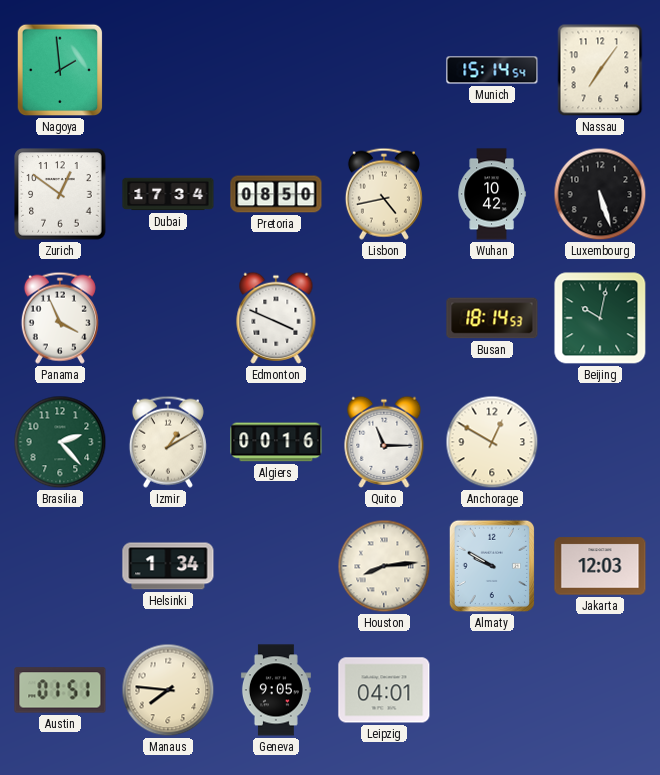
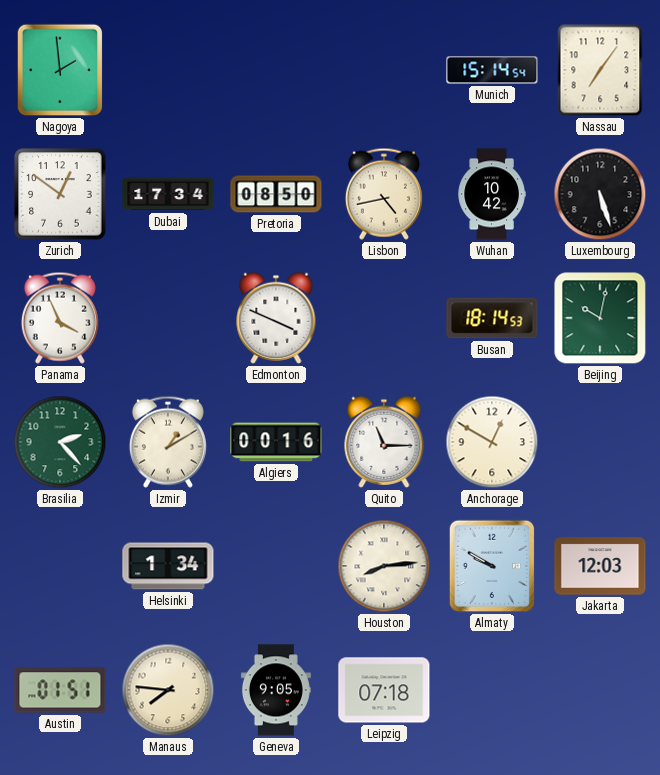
Leipzig: 04:01 -> 07:18
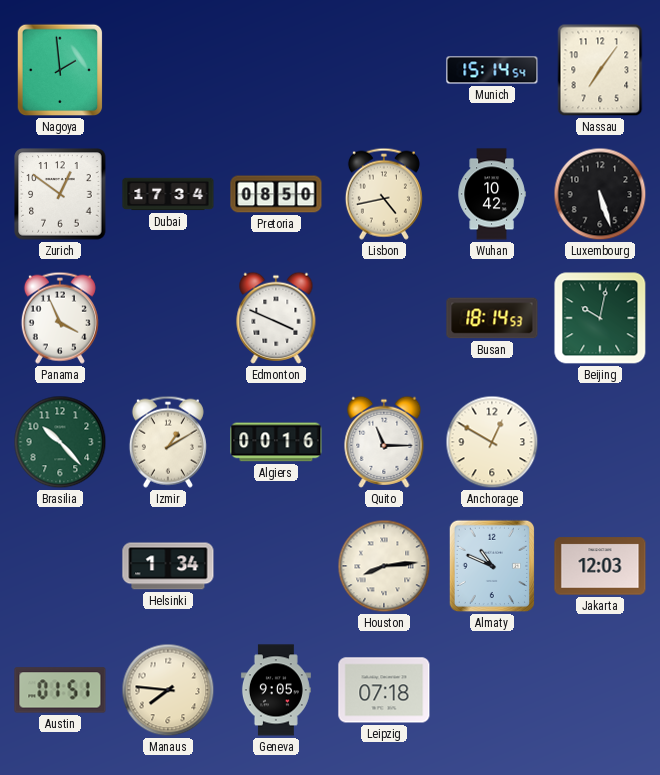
Brasilia: 2:23 -> 10:23
Almaty: 9:50 -> 10:49
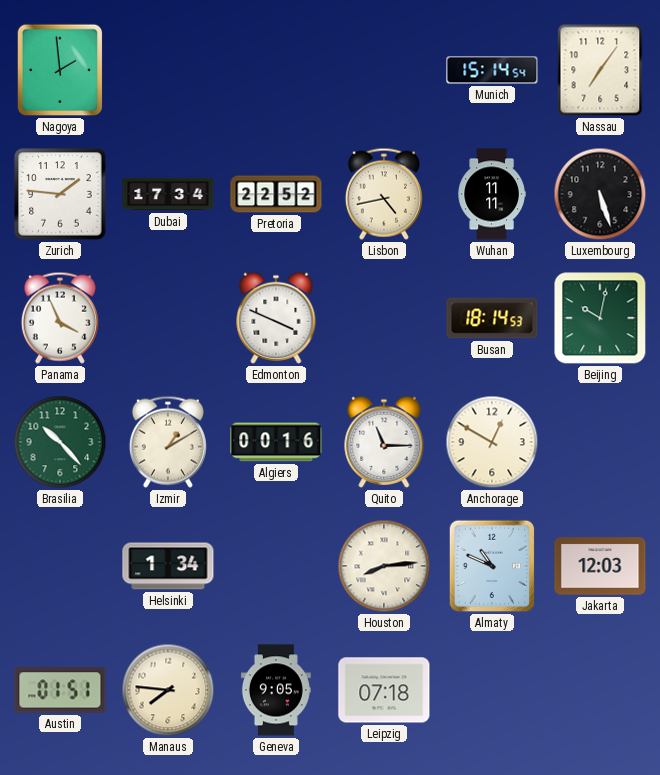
Zurich: 12:51 -> 1:46
Pretoria: 08:50 -> 22:52
Wuhan: 10:42 -> 11:11
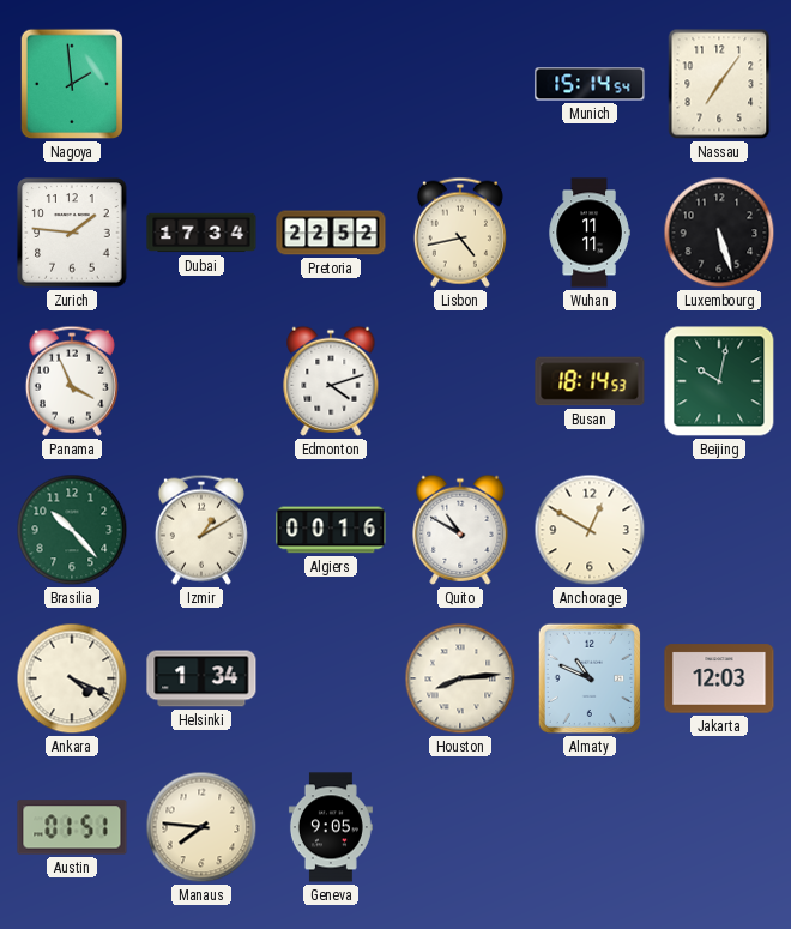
Edmonton: 3:49 -> 4:12
Quito: 11:15 -> 10:50
Ankara: none -> 4:19
Leipzig: 07:18 -> none
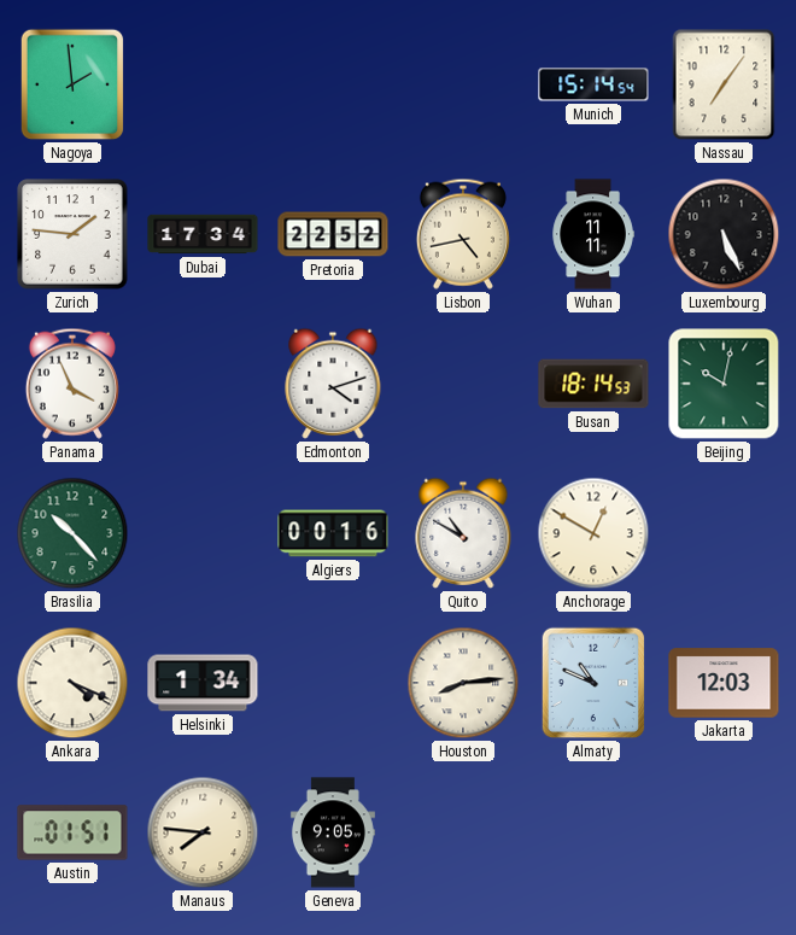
Luxembourg: 5:27 -> 5:26
Izmir: 1:10 -> none
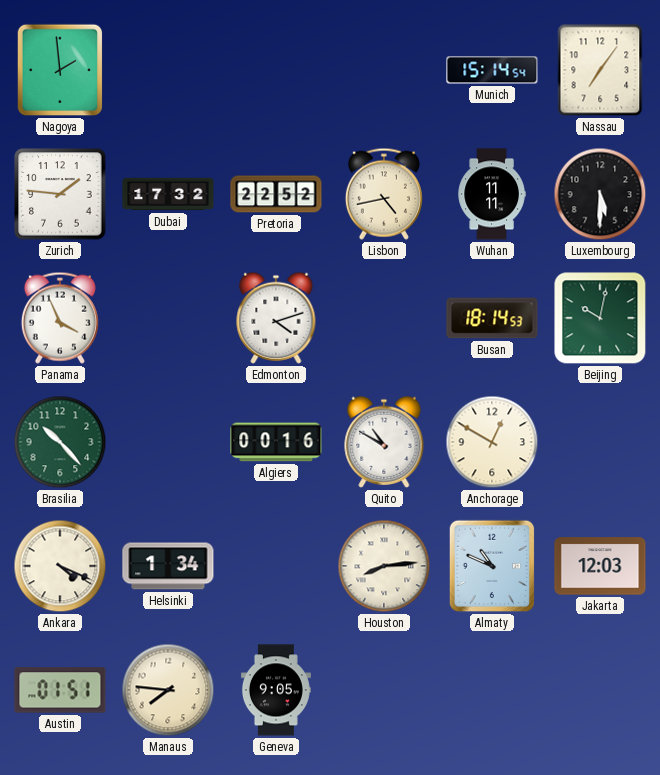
Dubai: 17:34 -> 17:32
Luxembourg: 5:26 -> 5:30
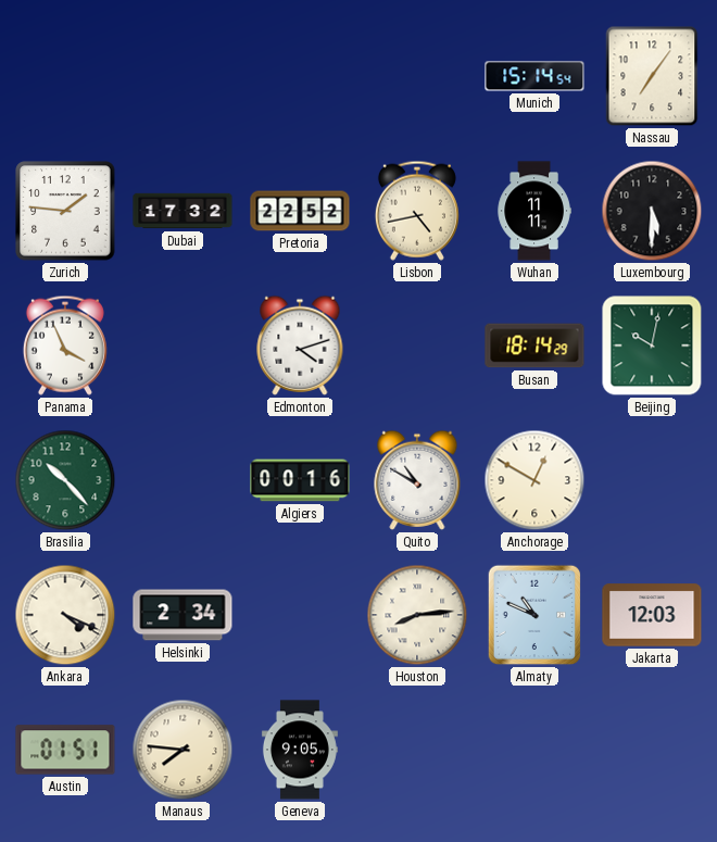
Nagoya: 1:59 -> none
Busan: 18:14:53 -> 18:14:29
Helsinki: 1:34 -> 2:34
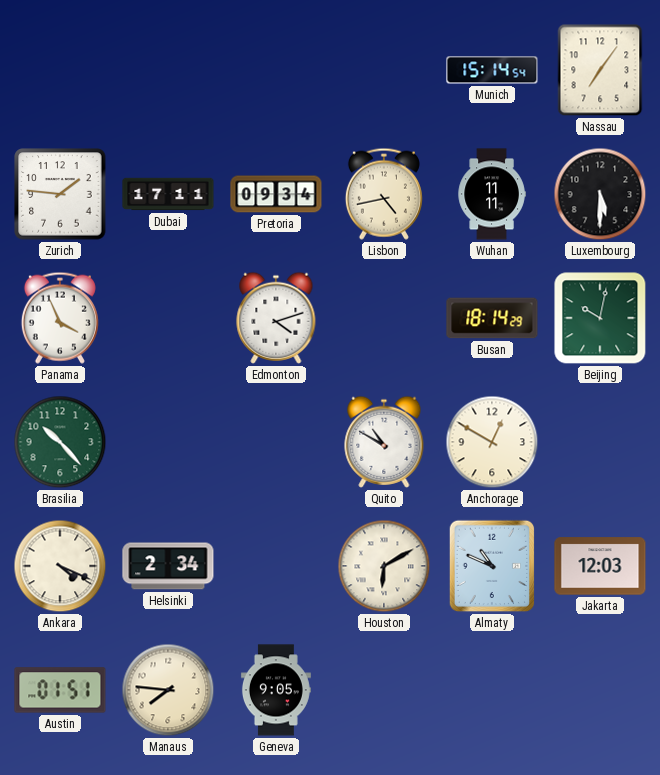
Dubai: 17:32 -> 17:11
Pretoria: 22:52 -> 09:34
Algiers: 00:16 -> none
Houston: 8:14 -> 6:10
